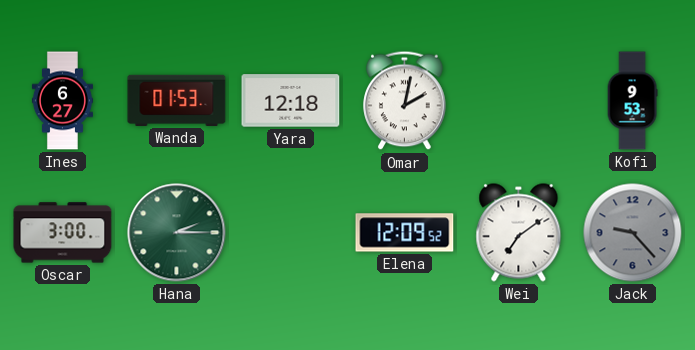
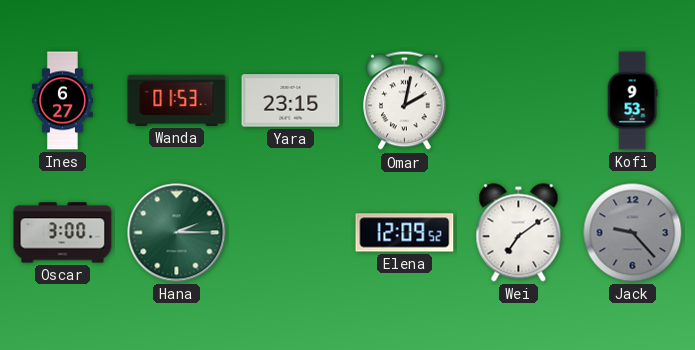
Yara: 12:18 -> 23:15
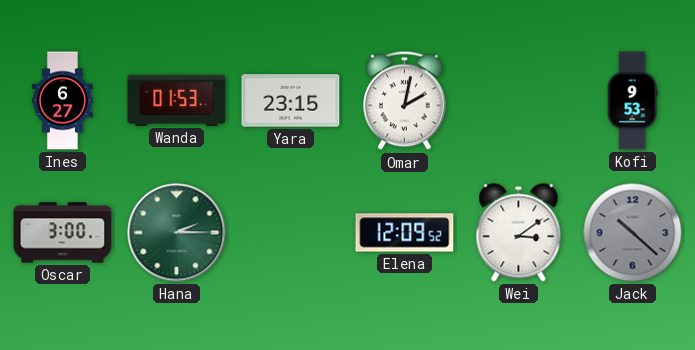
Wei: 7:09 -> 3:09
Jack: 9:23 -> 10:22
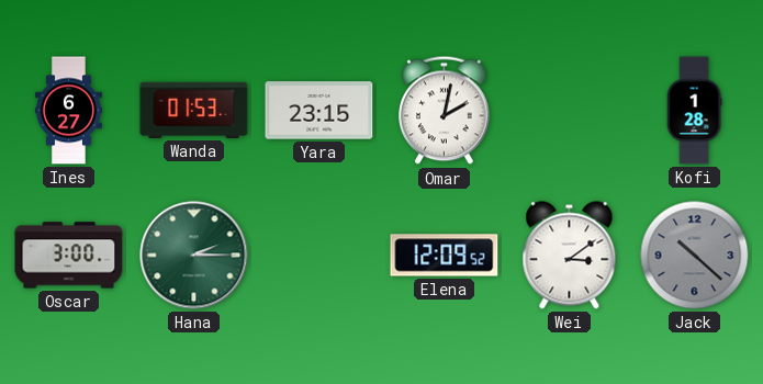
Kofi: 9:53 -> 1:28
